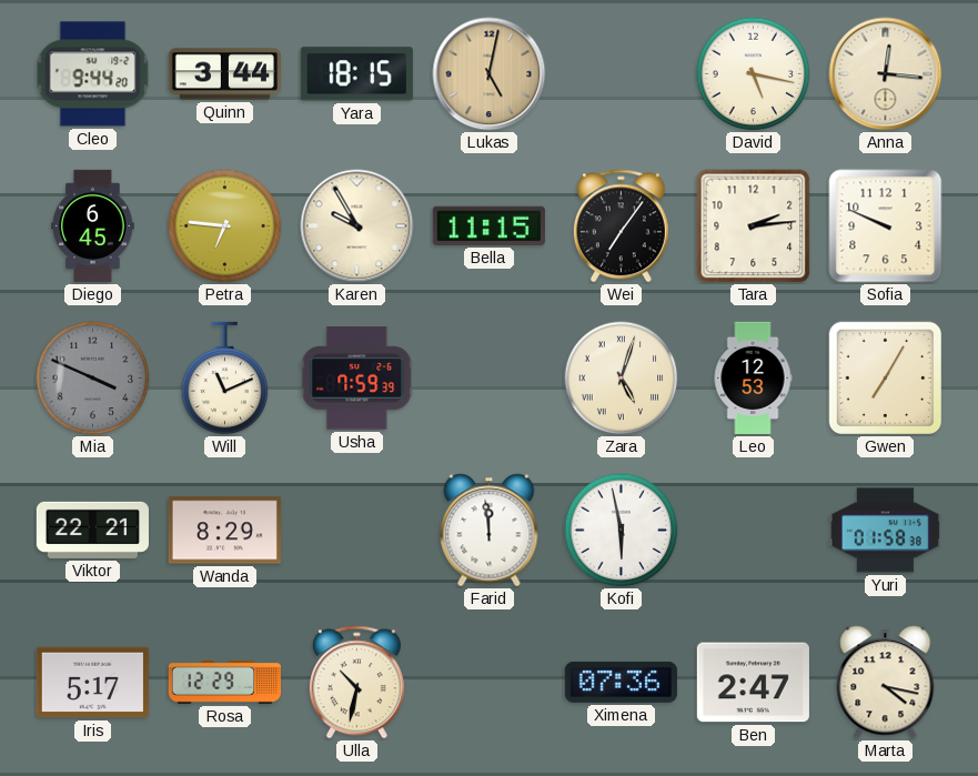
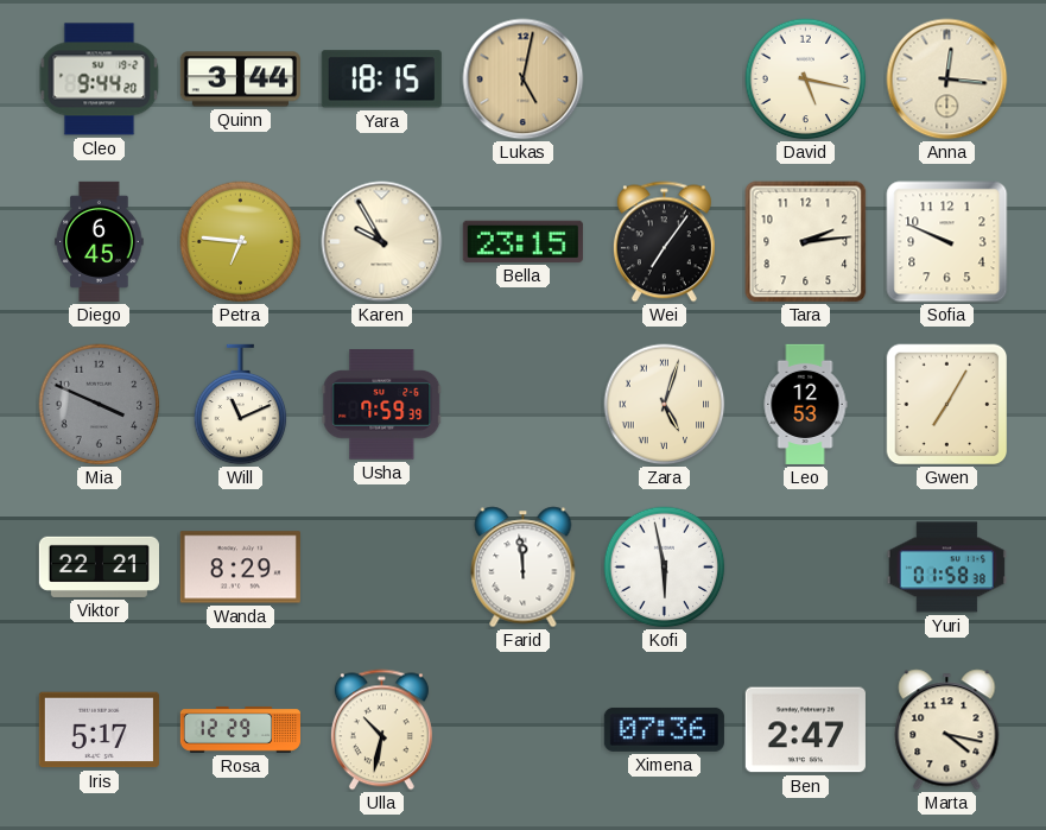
Bella: 11:15 -> 23:15
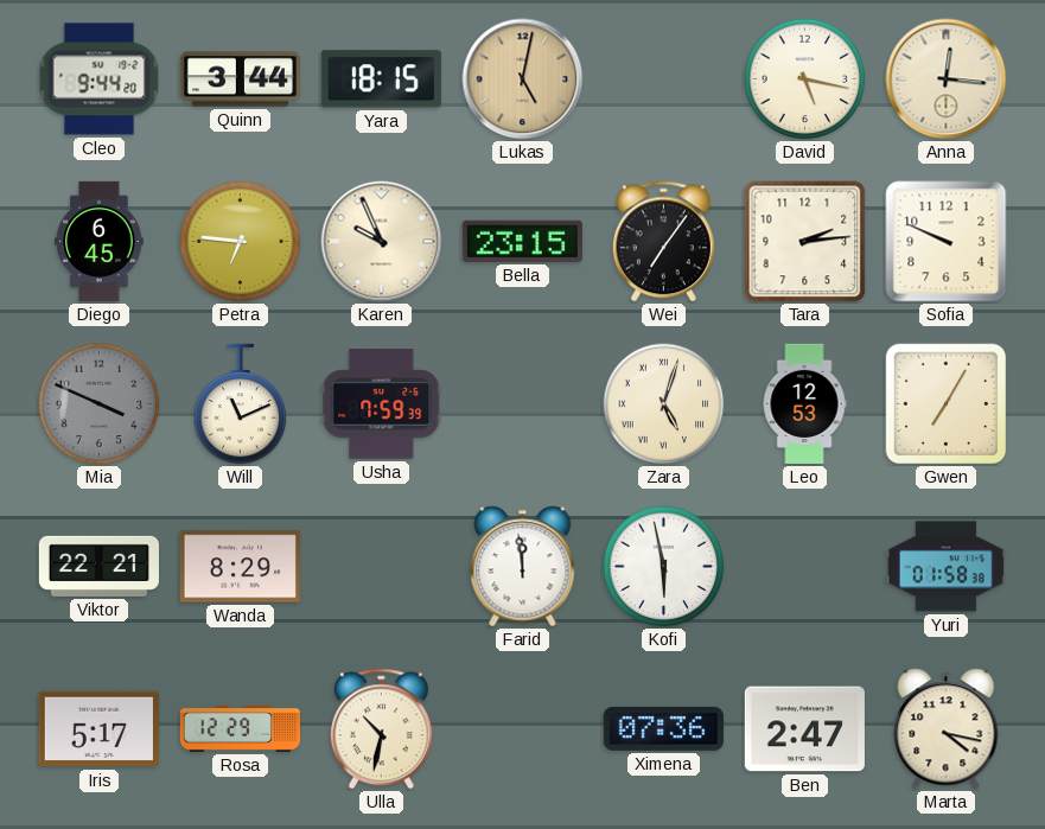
Karen: 9:55 -> 9:56
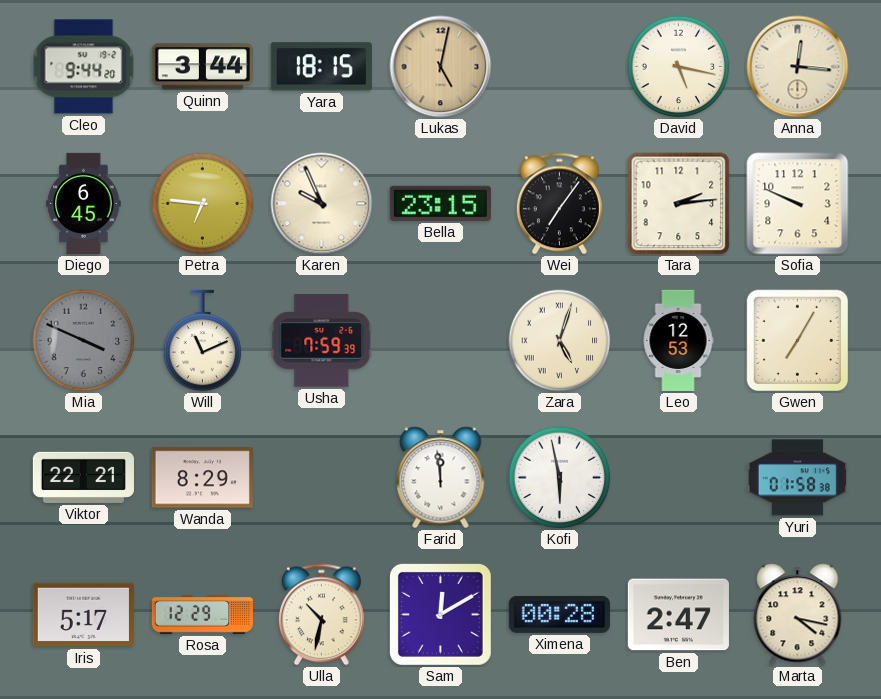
Sam: none -> 12:10
Ximena: 07:36 -> 00:28
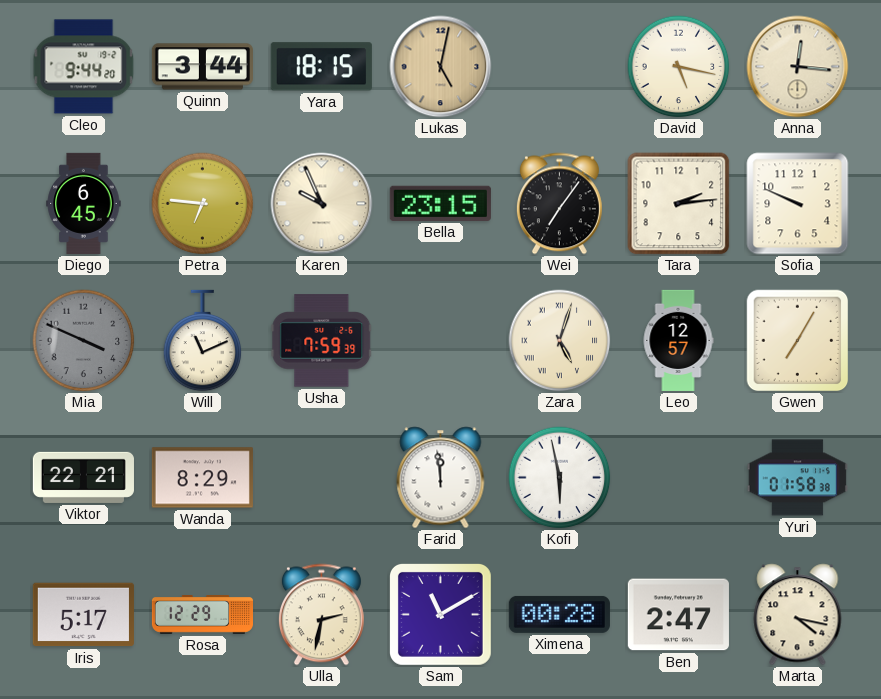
Leo: 12:53 -> 12:57
Ulla: 10:32 -> 2:32
Sam: 12:10 -> 11:10
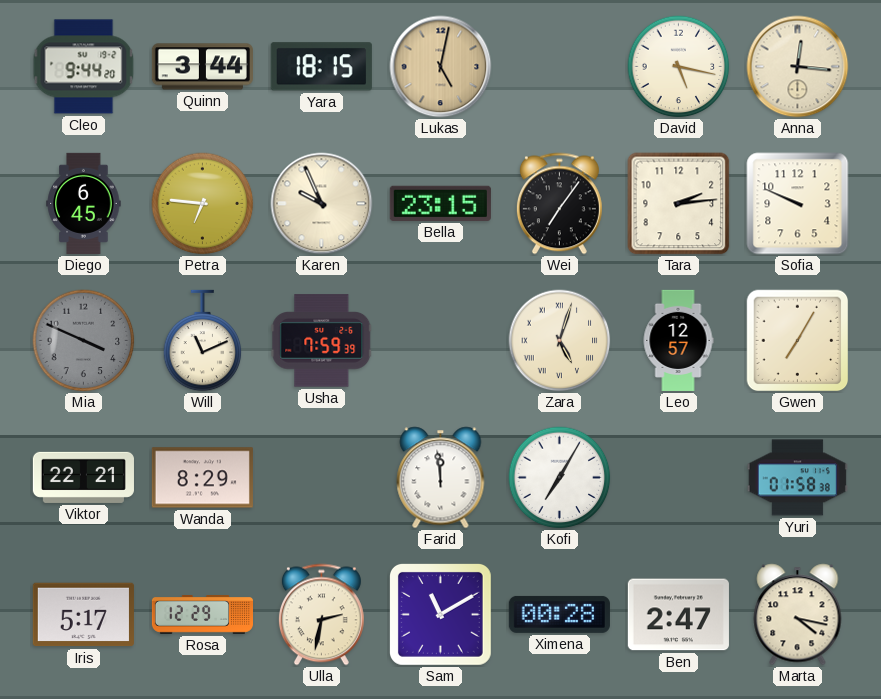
Kofi: 5:58 -> 7:05
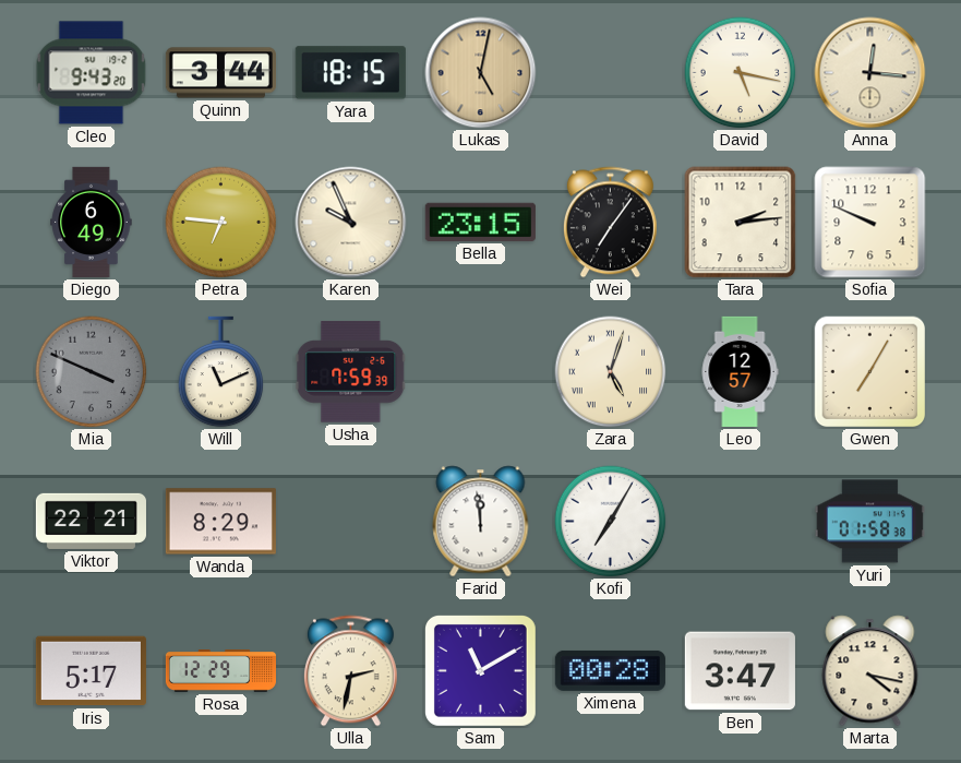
Cleo: 9:44 -> 9:43
Diego: 6:45 -> 6:49
Ben: 2:47 -> 3:47
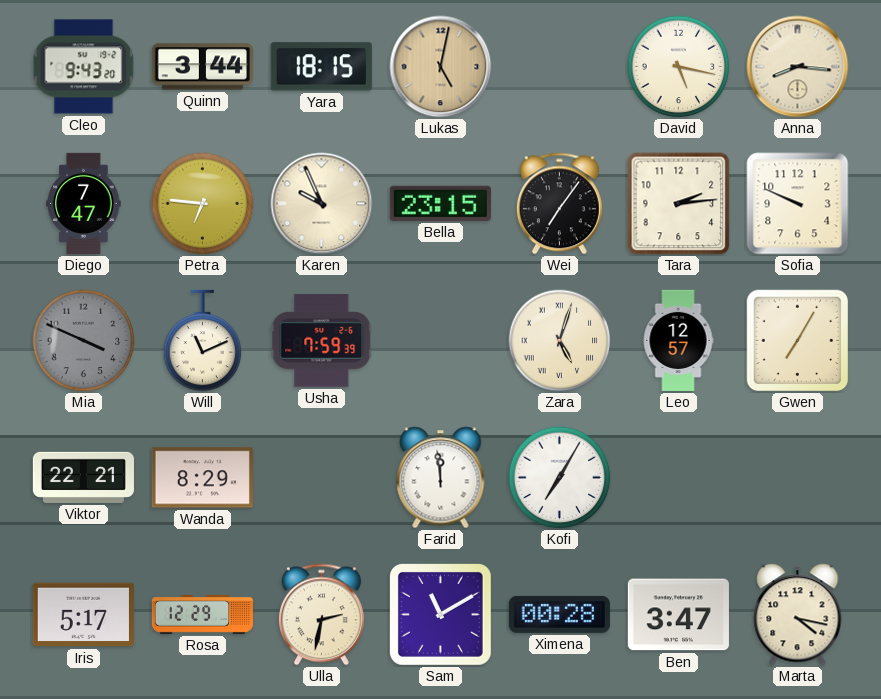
Anna: 12:16 -> 8:16
Diego: 6:49 -> 7:47
Yuri: 01:58 -> none
